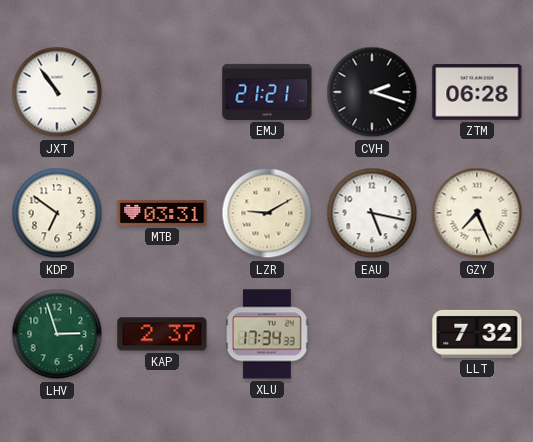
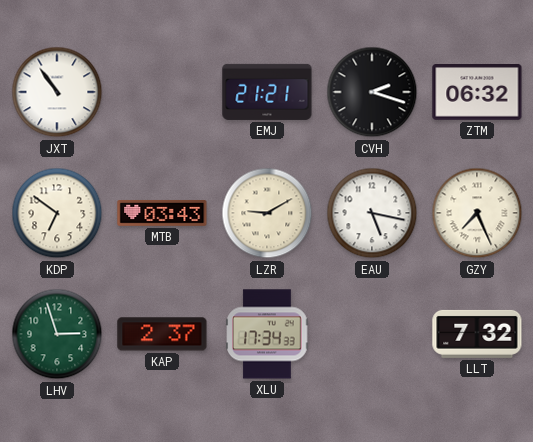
ZTM: 06:28 -> 06:32
MTB: 03:31 -> 03:43
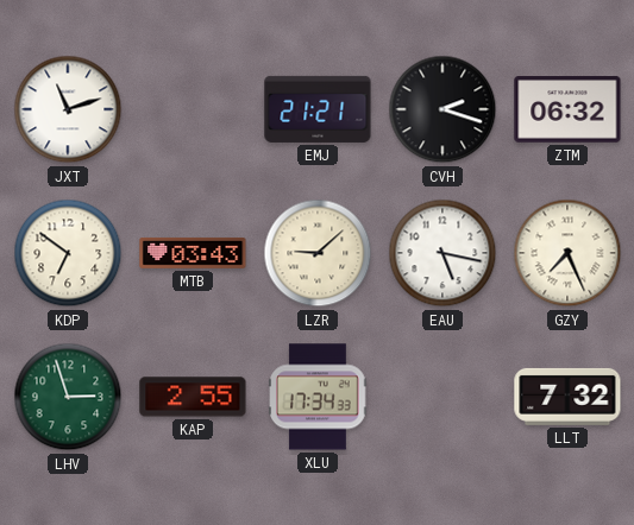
JXT: 10:54 -> 11:12
LZR: 9:10 -> 9:08
KAP: 2:37 -> 2:55
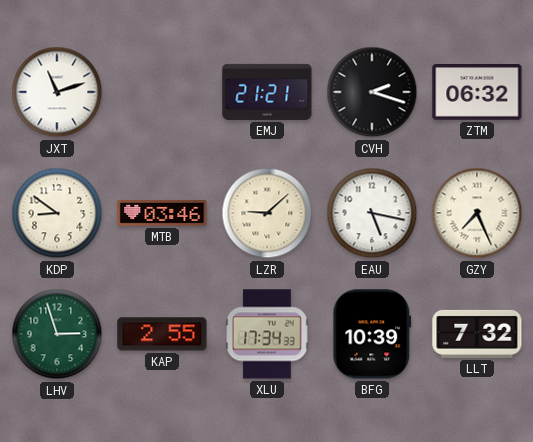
KDP: 6:51 -> 8:51
MTB: 03:43 -> 03:46
BFG: none -> 10:39
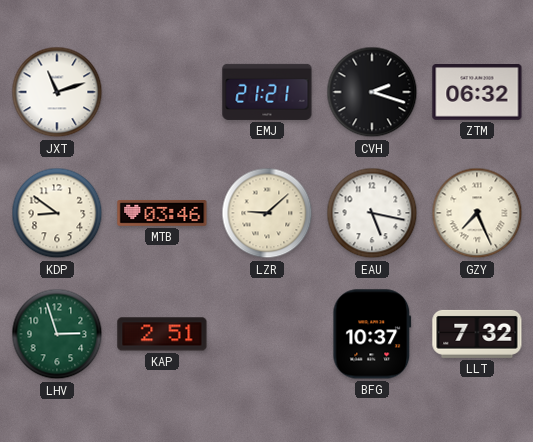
KAP: 2:55 -> 2:51
XLU: 17:34 -> none
BFG: 10:39 -> 10:37
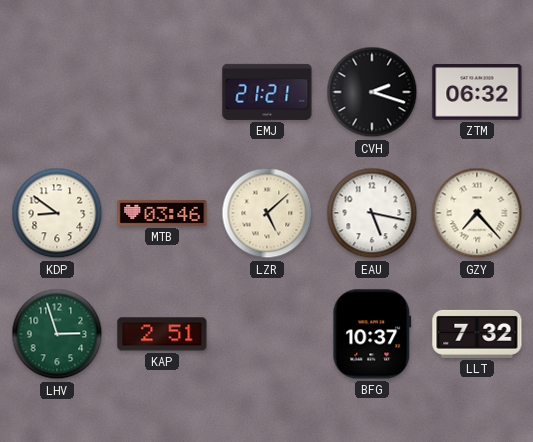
JXT: 11:12 -> none
LZR: 9:08 -> 5:08
GZY: 7:26 -> 7:23
